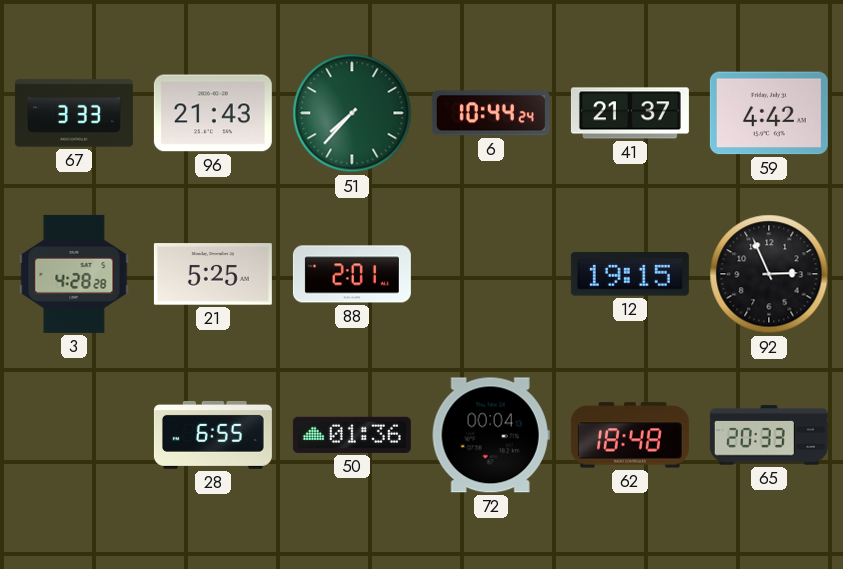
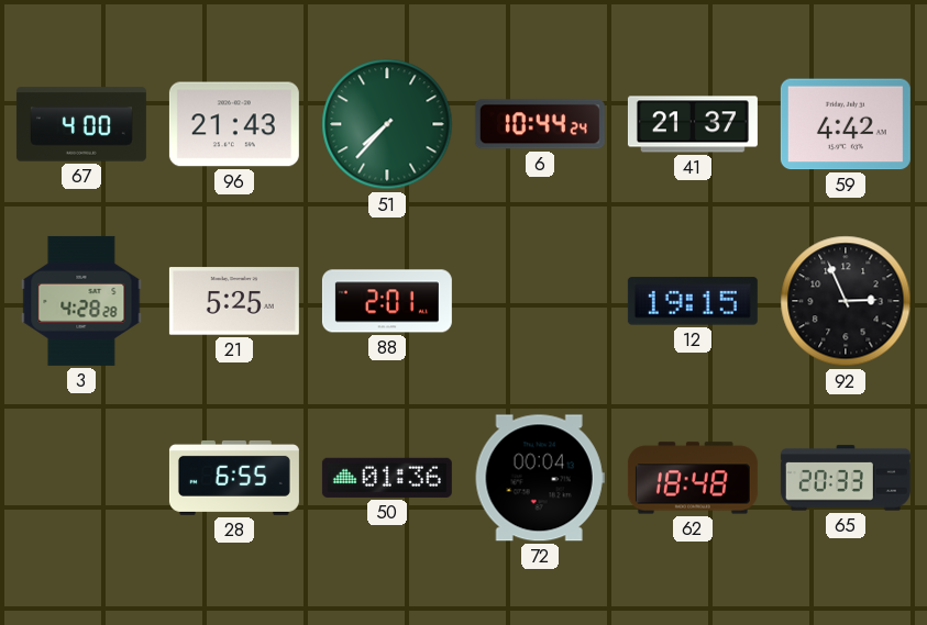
67: 3:33 -> 4:00
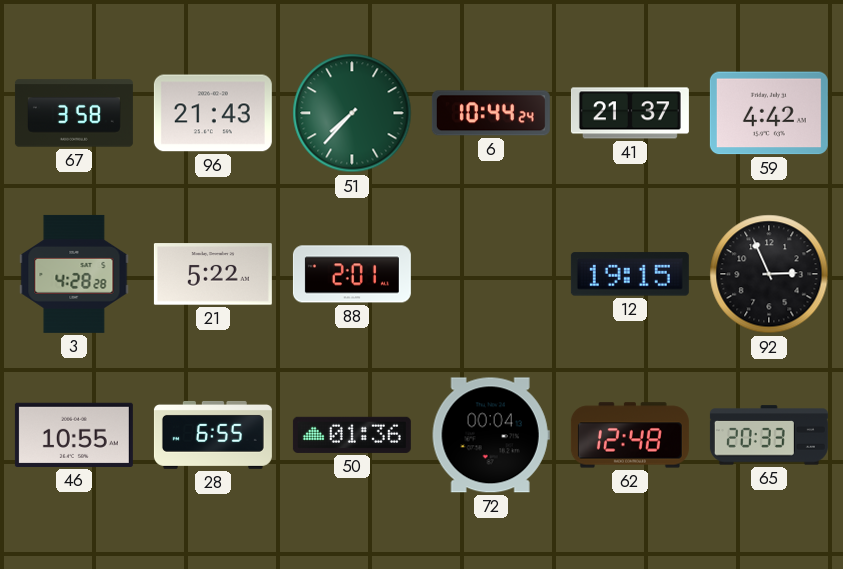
67: 4:00 -> 3:58
21: 5:25 -> 5:22
46: none -> 10:55
62: 18:48 -> 12:48
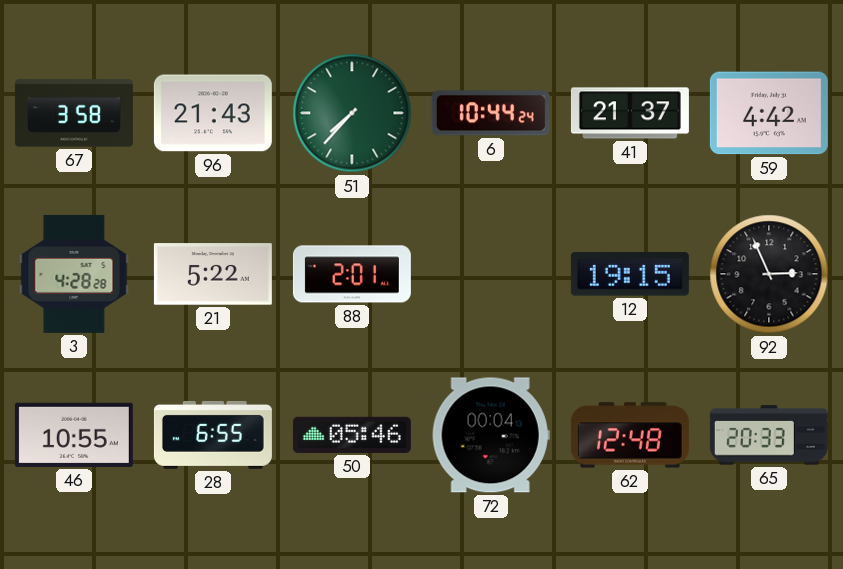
50: 01:36 -> 05:46
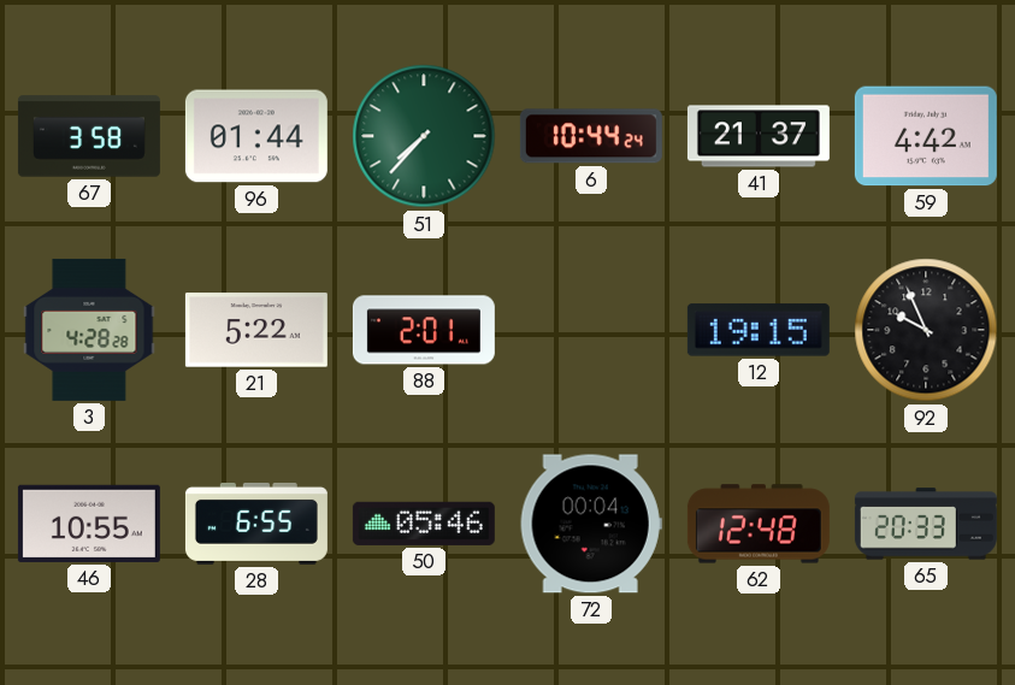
96: 21:43 -> 01:44
92: 2:56 -> 9:56
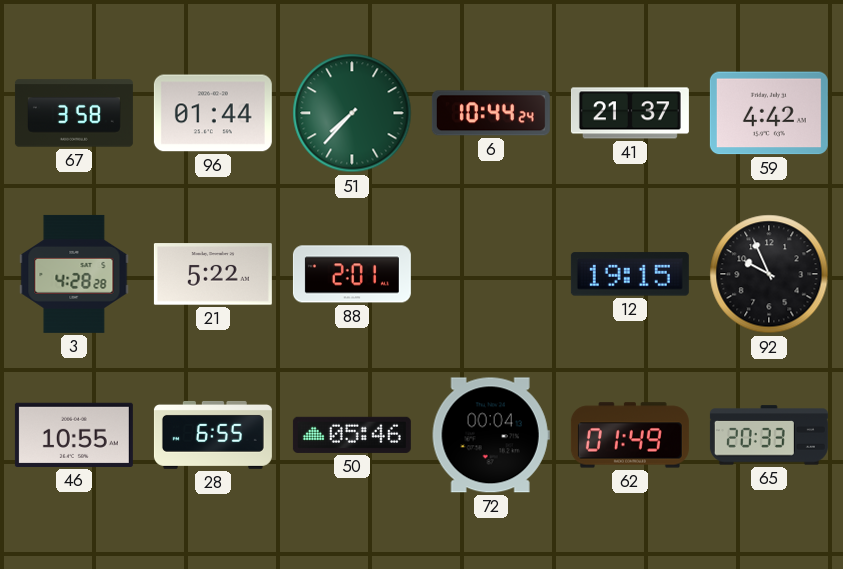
62: 12:48 -> 01:49
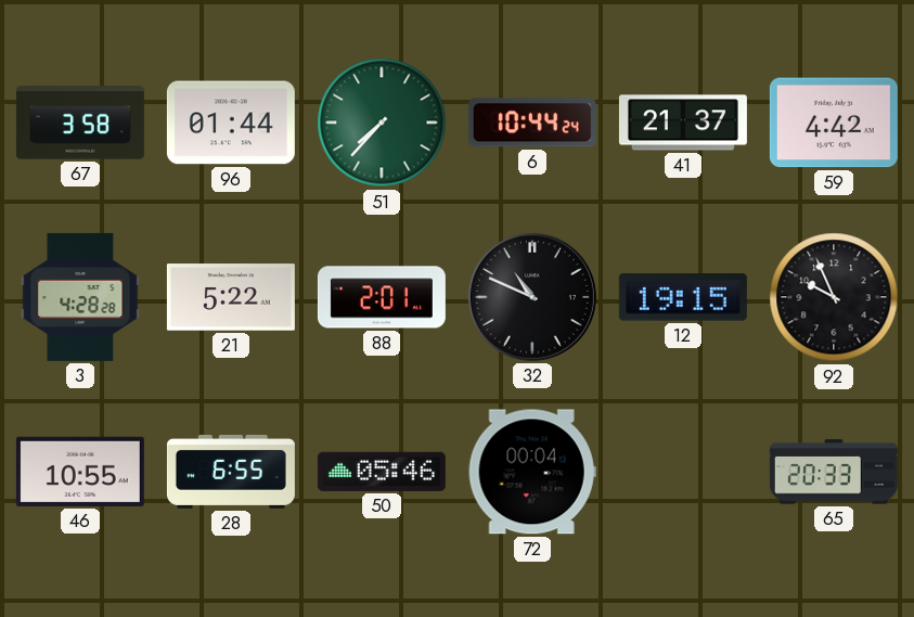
32: none -> 10:49
62: 01:49 -> none
